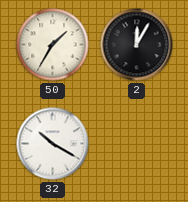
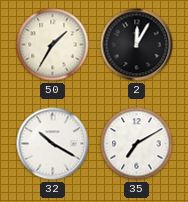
35: none -> 7:10
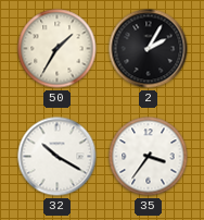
2: 12:05 -> 2:05
35: 7:10 -> 3:36
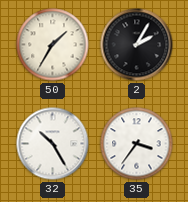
32: 10:20 -> 10:25
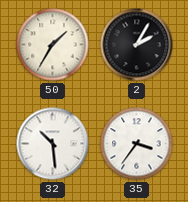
32: 10:25 -> 10:29
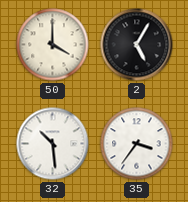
50: 1:35 -> 4:00
2: 2:05 -> 5:05
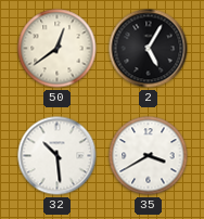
50: 4:00 -> 12:39
35: 3:36 -> 3:40
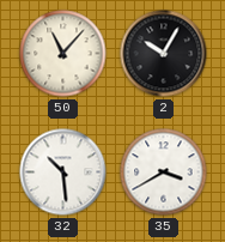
50: 12:39 -> 11:07
2: 5:05 -> 10:05
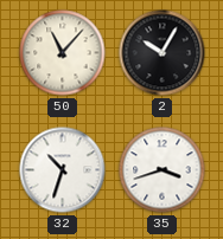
32: 10:29 -> 10:33
35: 3:40 -> 3:42
